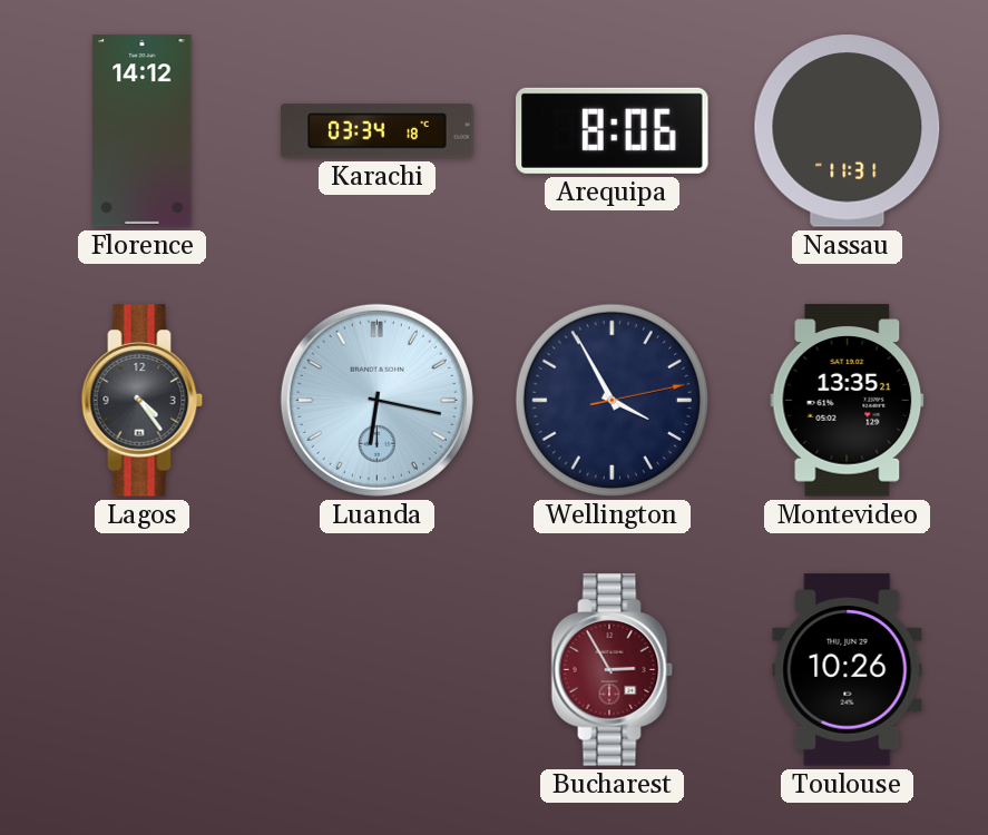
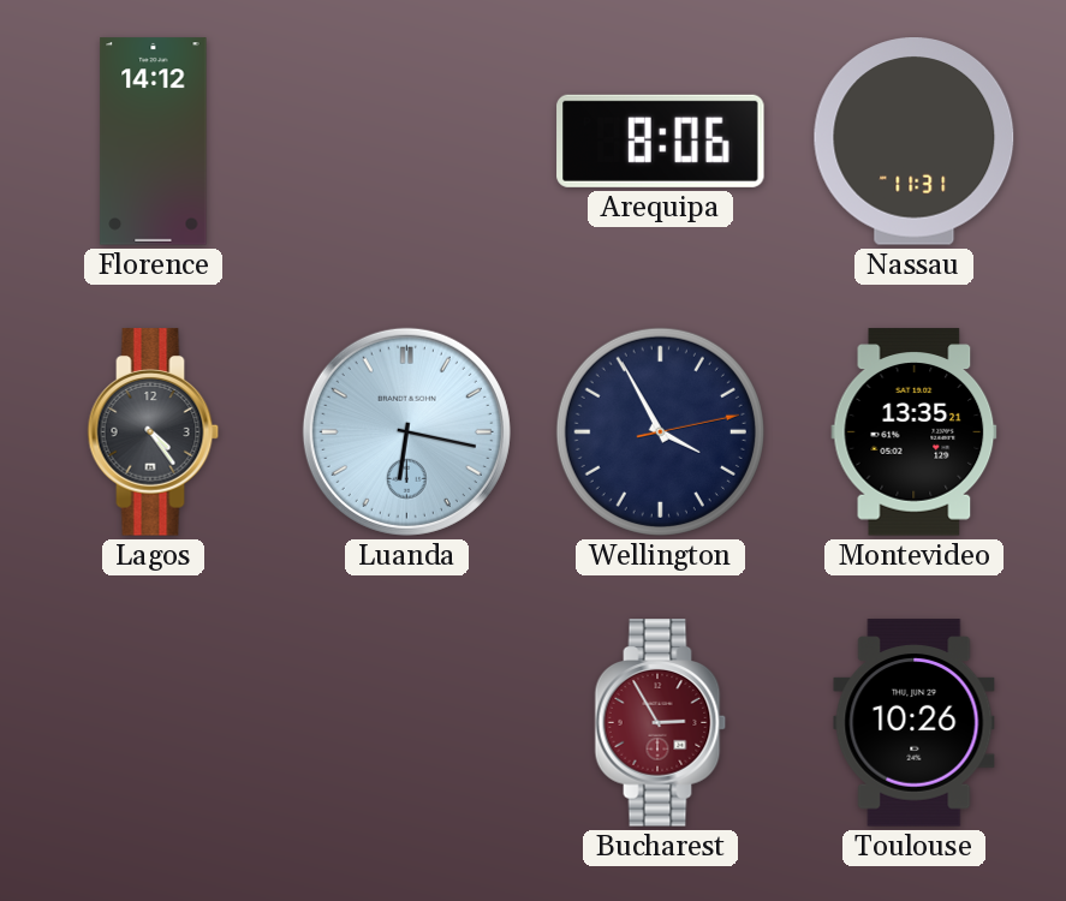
Karachi: 03:34 -> none
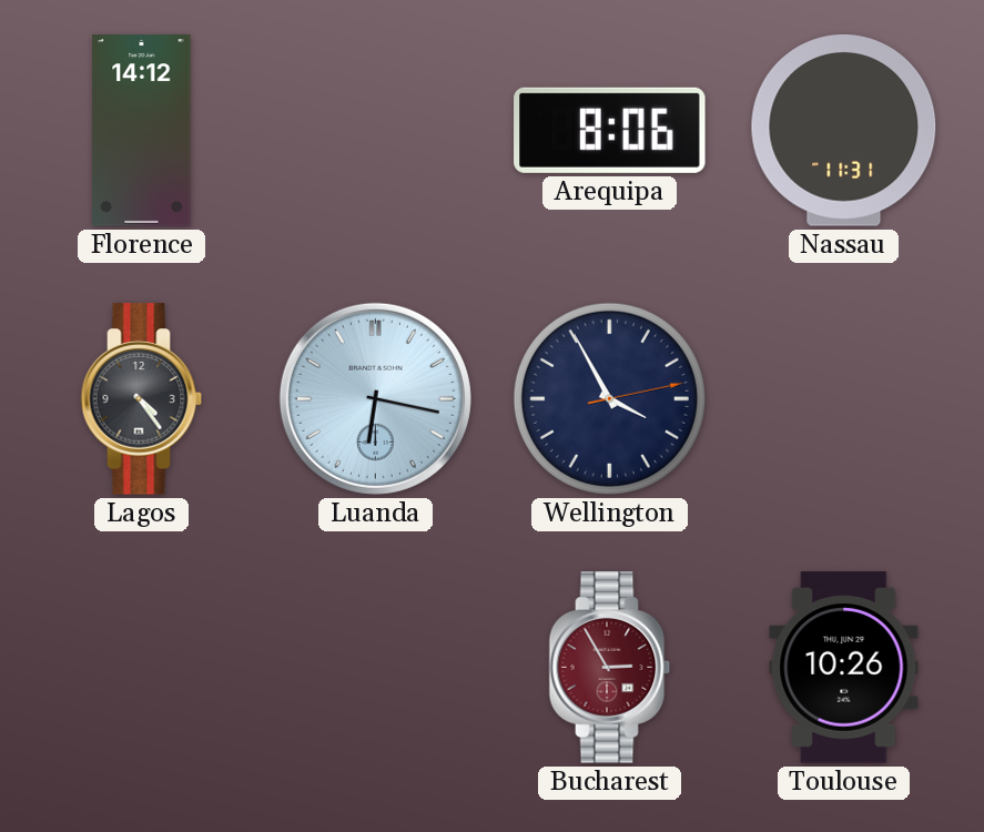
Montevideo: 13:35 -> none
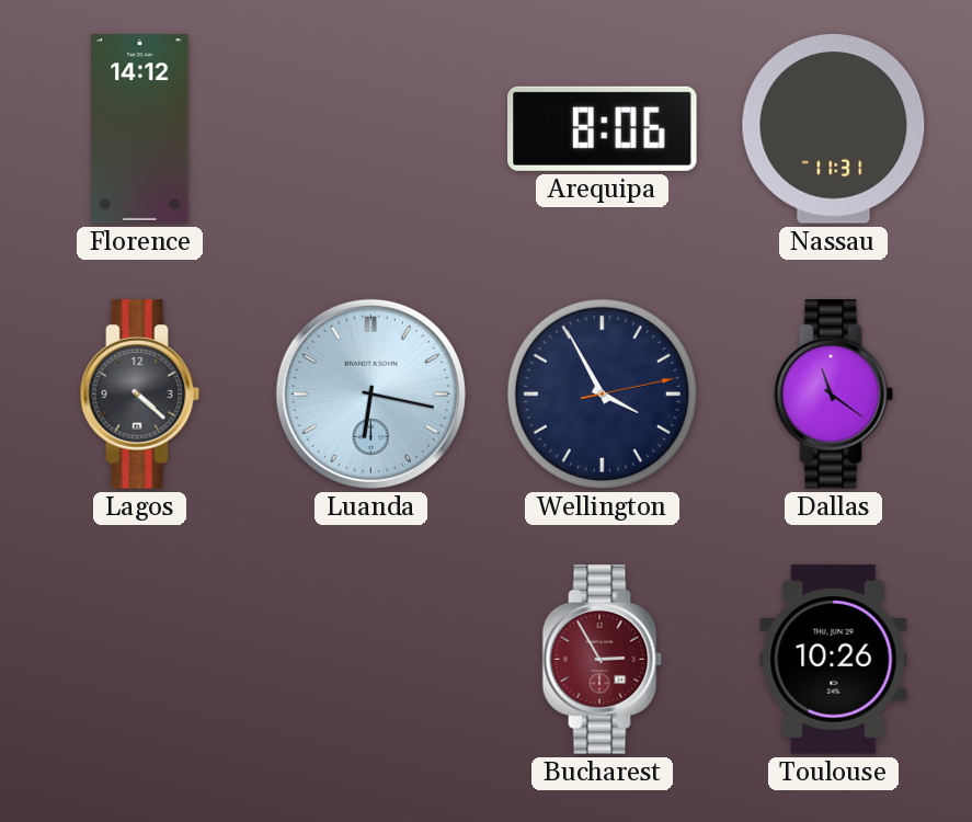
Lagos: 4:24 -> 4:22
Dallas: none -> 11:21
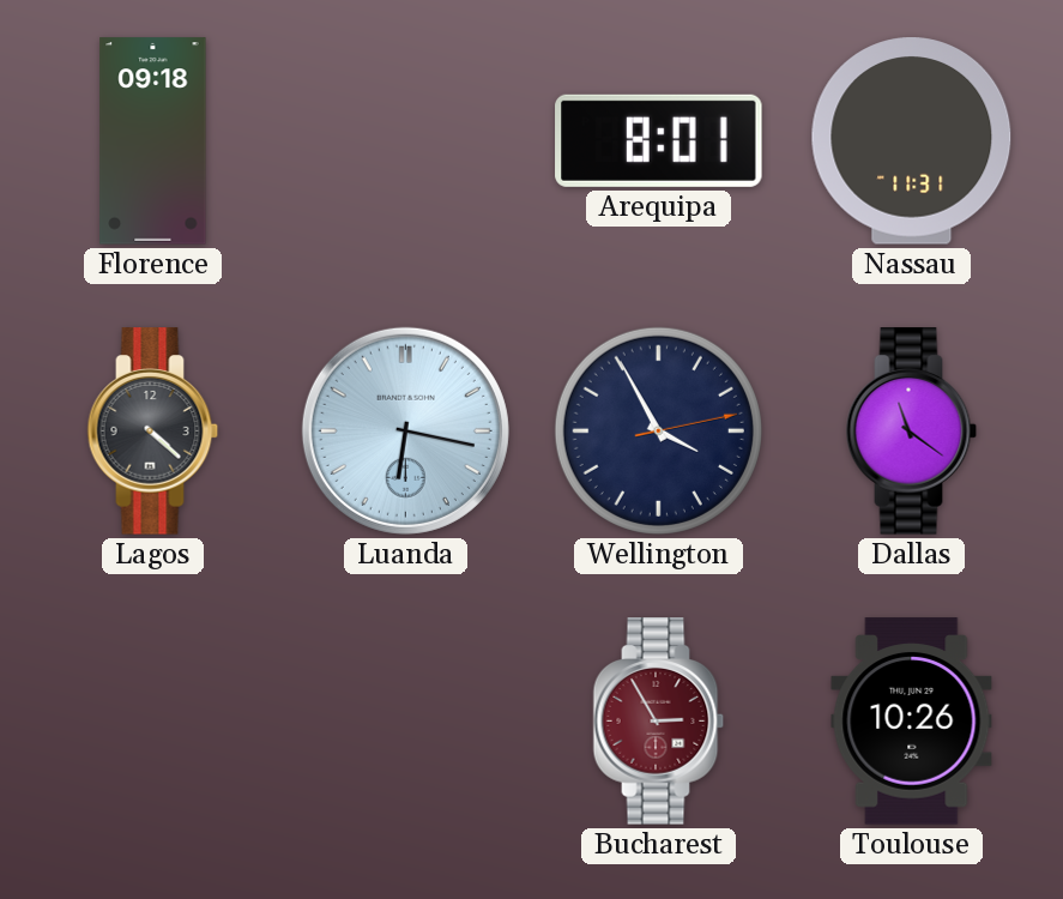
Florence: 14:12 -> 09:18
Arequipa: 8:06 -> 8:01
